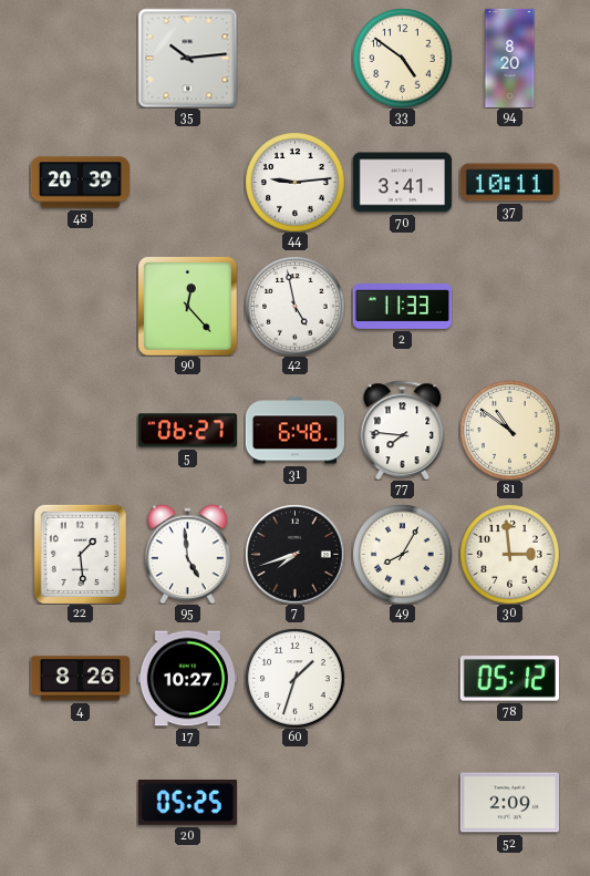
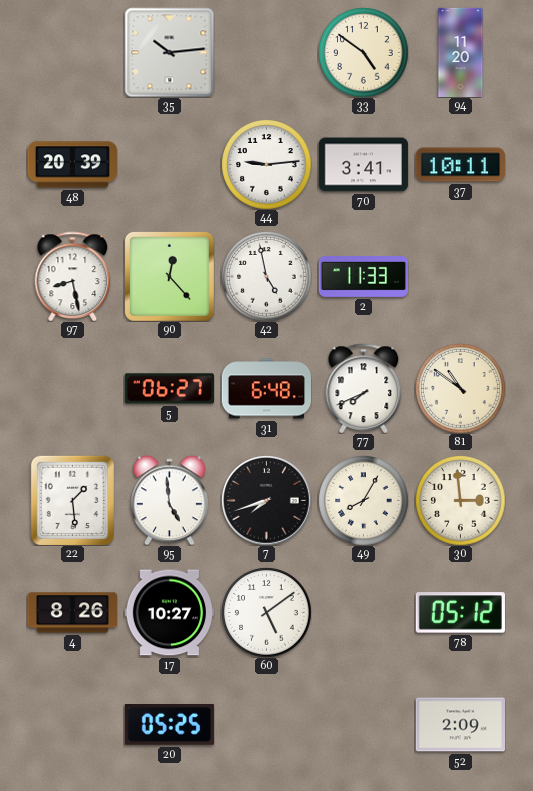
94: 8:20 -> 11:20
97: none -> 8:28
77: 7:46 -> 7:41
60: 1:33 -> 5:09
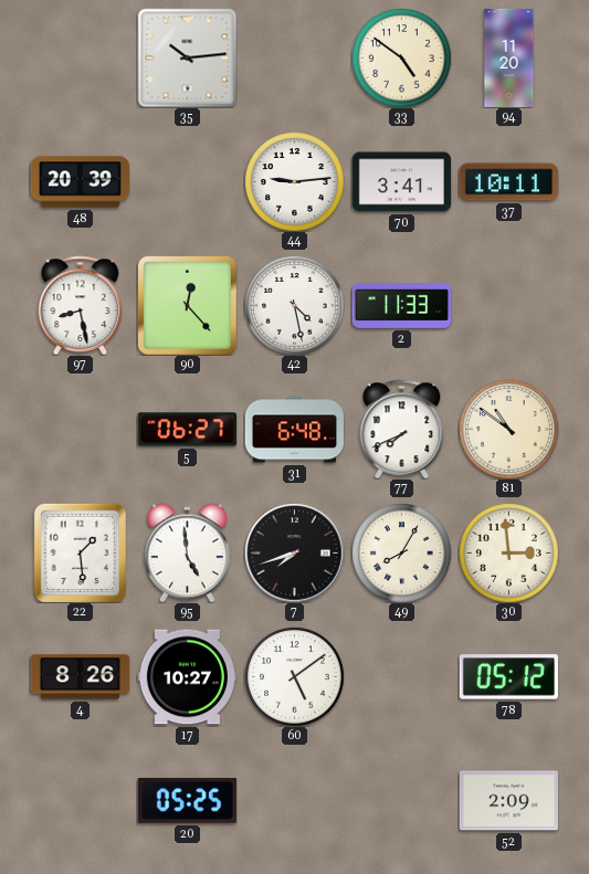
42: 4:58 -> 4:28
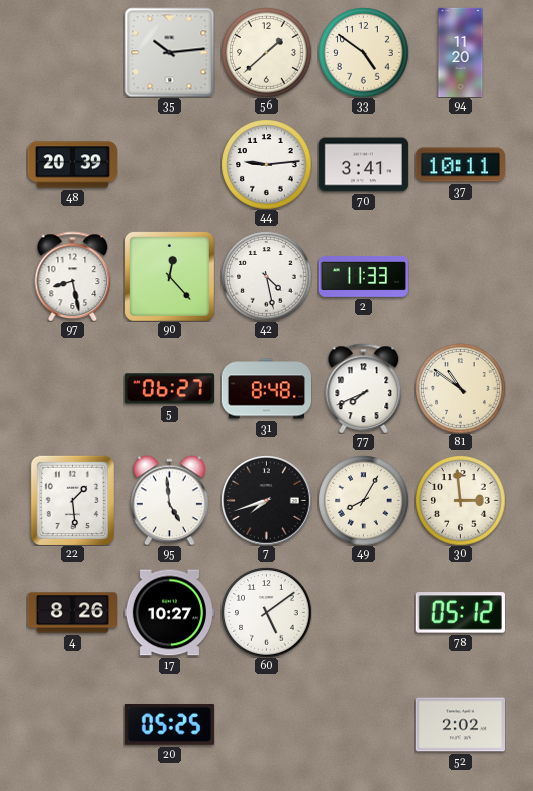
56: none -> 1:38
31: 6:48 -> 8:48
52: 2:09 -> 2:02
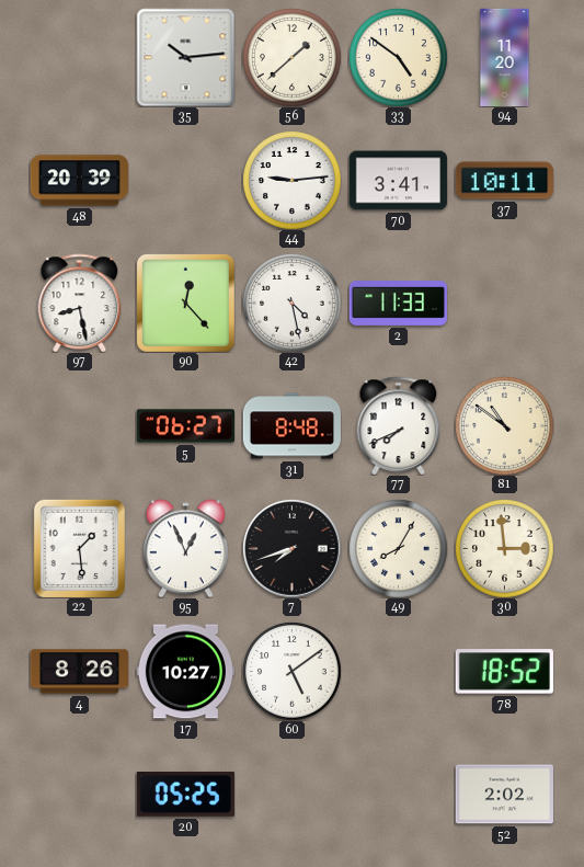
95: 4:59 -> 12:56
78: 05:12 -> 18:52
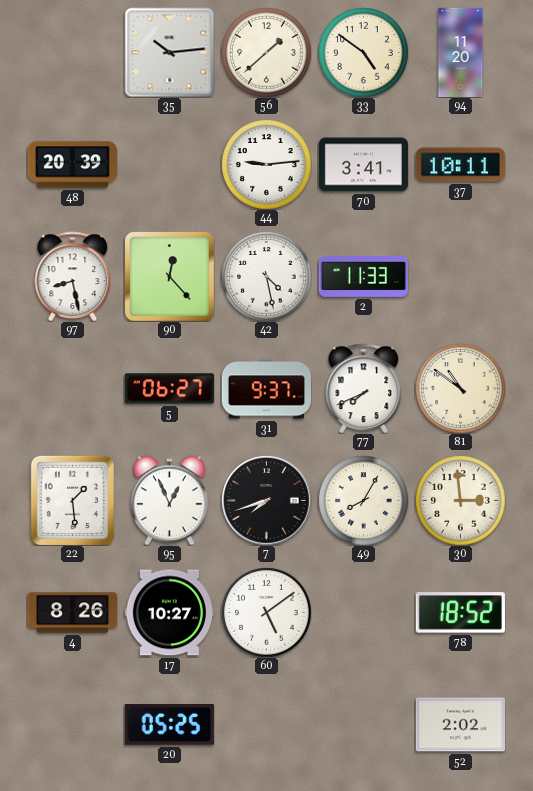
31: 8:48 -> 9:37
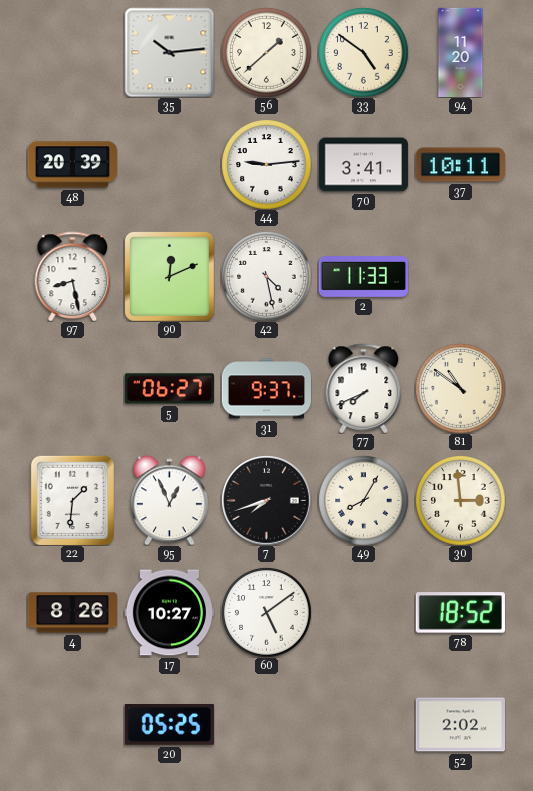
90: 12:23 -> 12:11
22: 1:29 -> 1:31
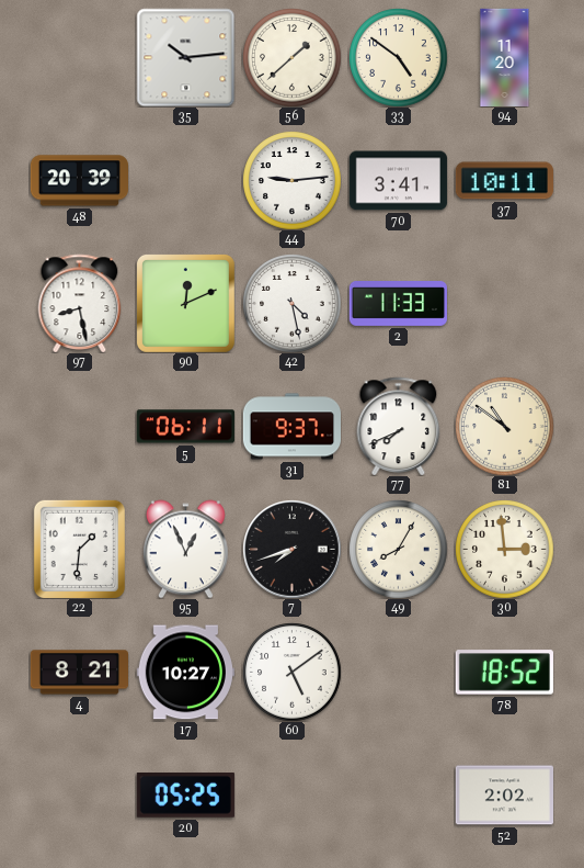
5: 06:27 -> 06:11
4: 8:26 -> 8:21
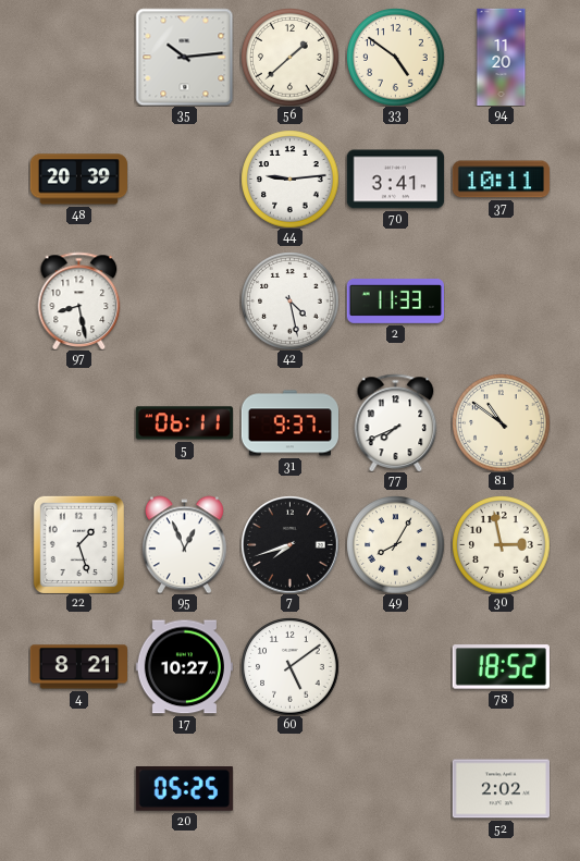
90: 12:11 -> none
22: 1:31 -> 1:27
30: 2:59 -> 2:58
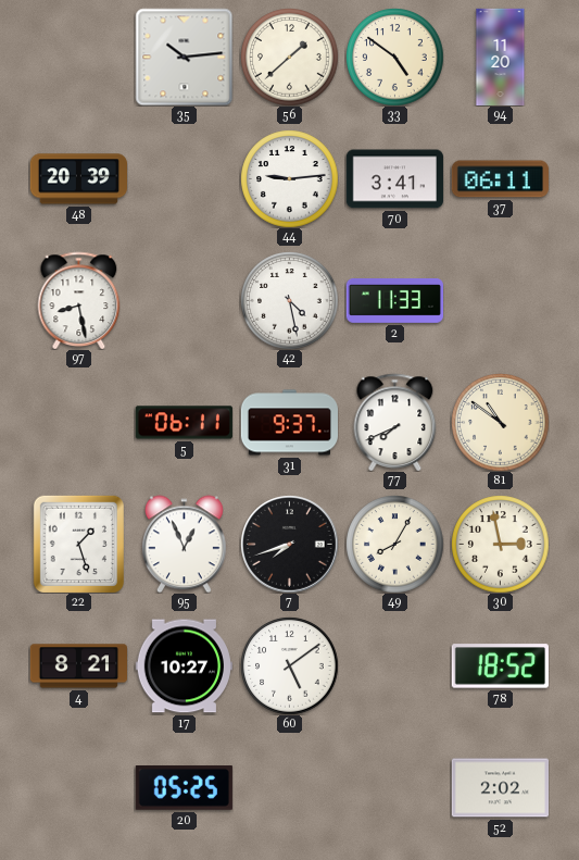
37: 10:11 -> 06:11
